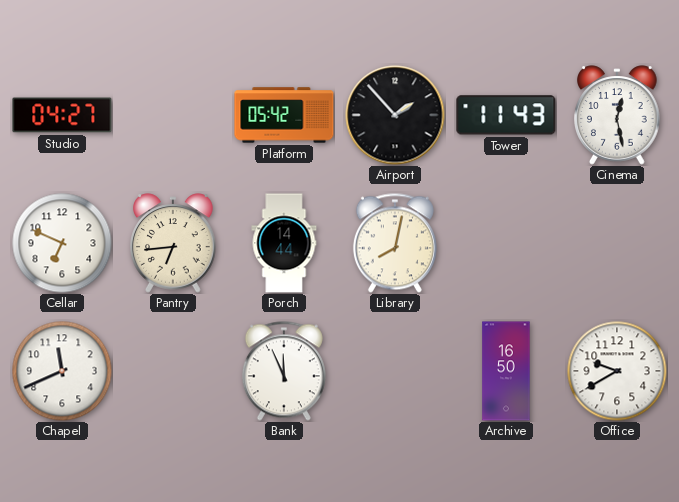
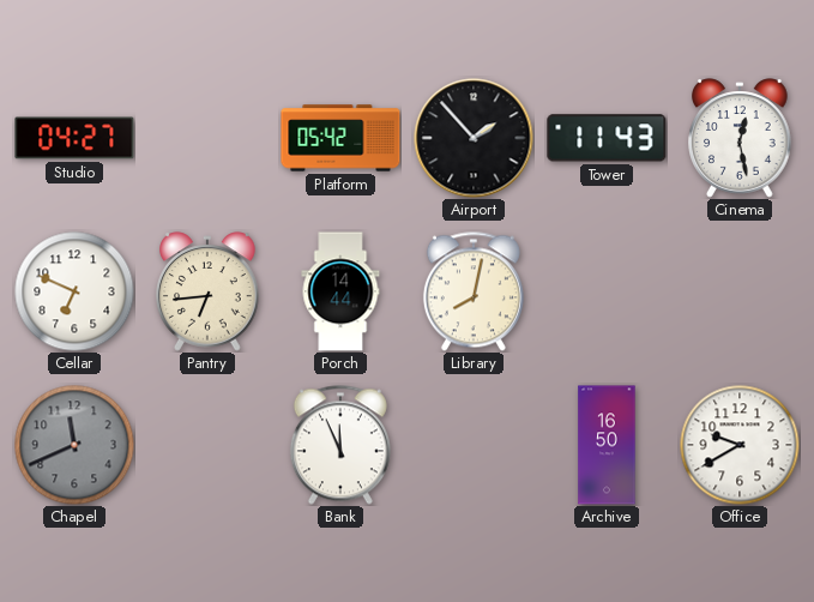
Chapel dial: white -> grey
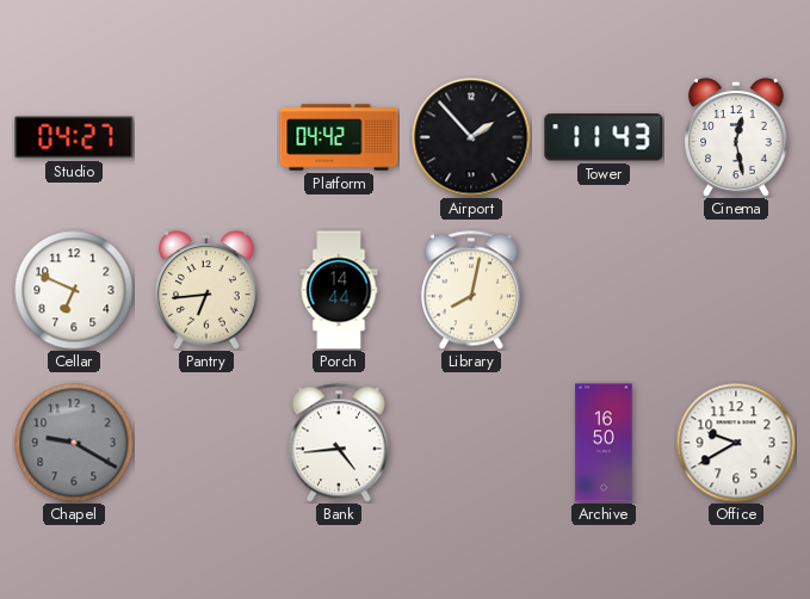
Platform: 05:42 -> 04:42
Chapel: 11:41 -> 9:20
Bank: 11:56 -> 4:44
